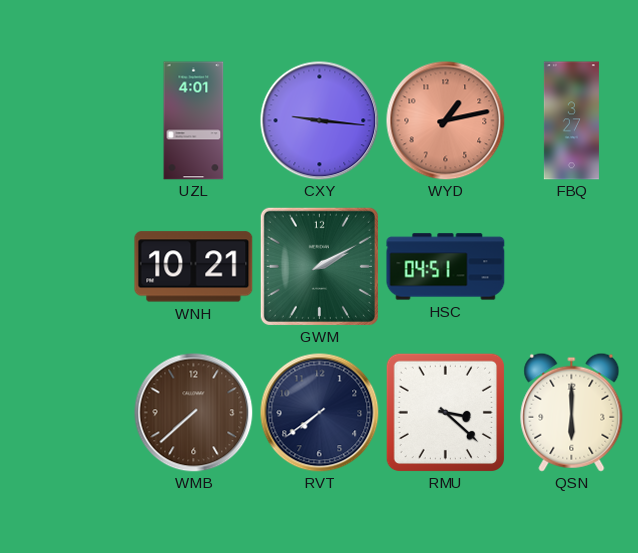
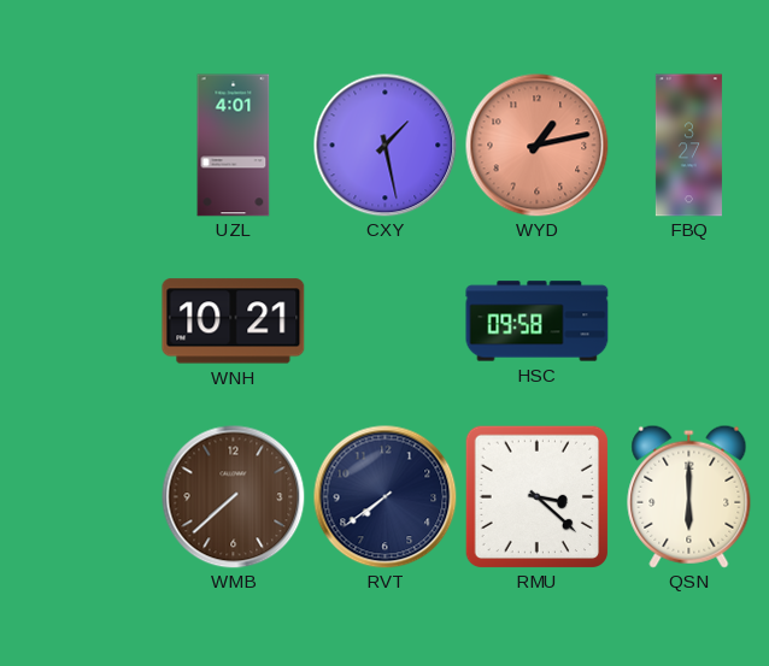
CXY: 9:16 -> 1:28
GWM: 2:10 -> none
HSC: 04:51 -> 09:58
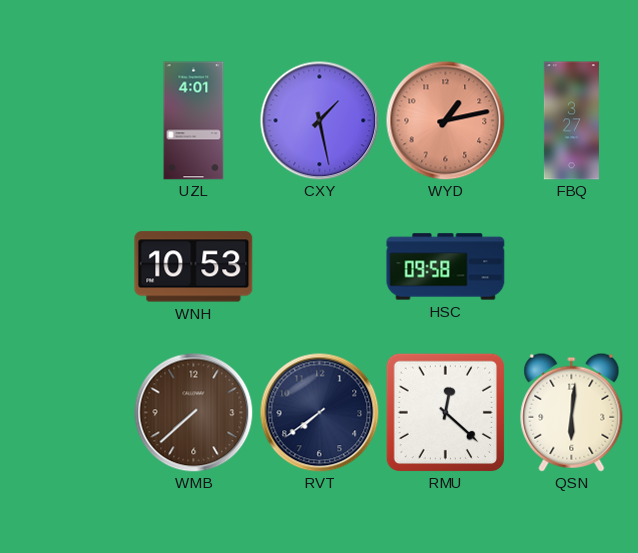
WNH: 10:21 -> 10:53
RMU: 3:22 -> 12:22
QSN: 6:00 -> 6:01
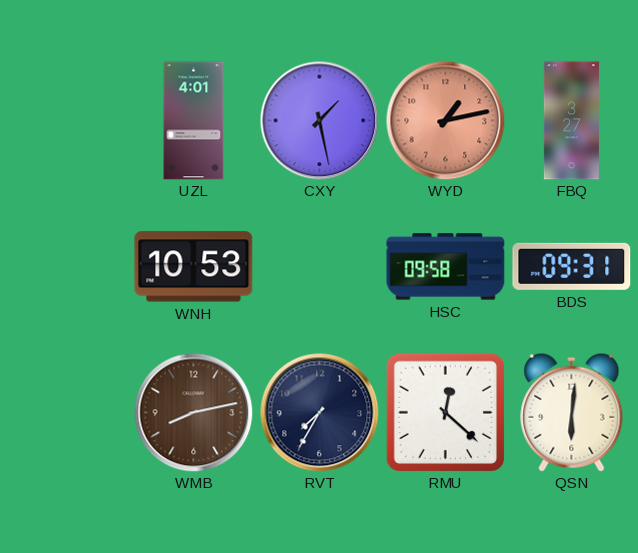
BDS: none -> 09:31
WMB: 7:38 -> 8:13
RVT: 7:39 -> 7:35
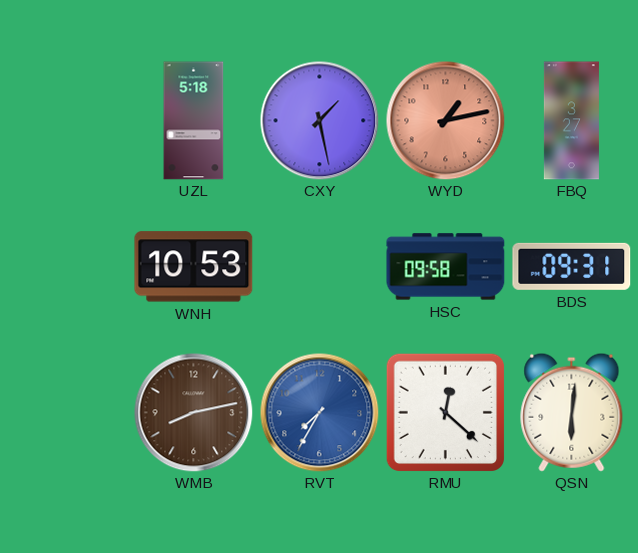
UZL: 4:01 -> 5:18
RVT dial: navy -> blue
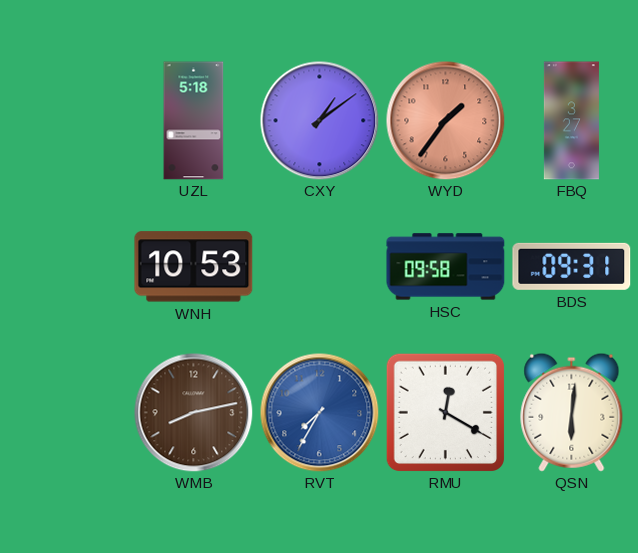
CXY: 1:28 -> 1:09
WYD: 1:13 -> 1:36
RMU: 12:22 -> 12:20
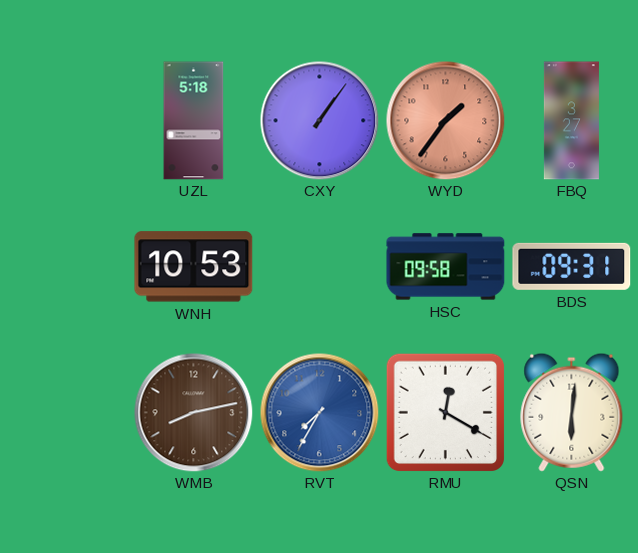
CXY: 1:09 -> 1:06
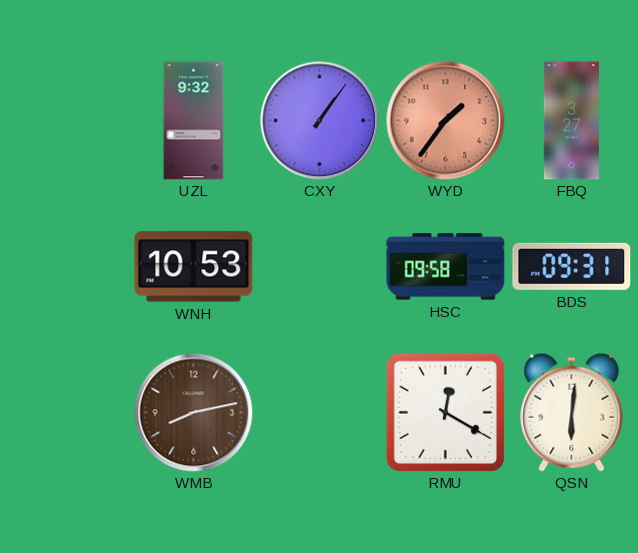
UZL: 5:18 -> 9:32
RVT: 7:35 -> none
